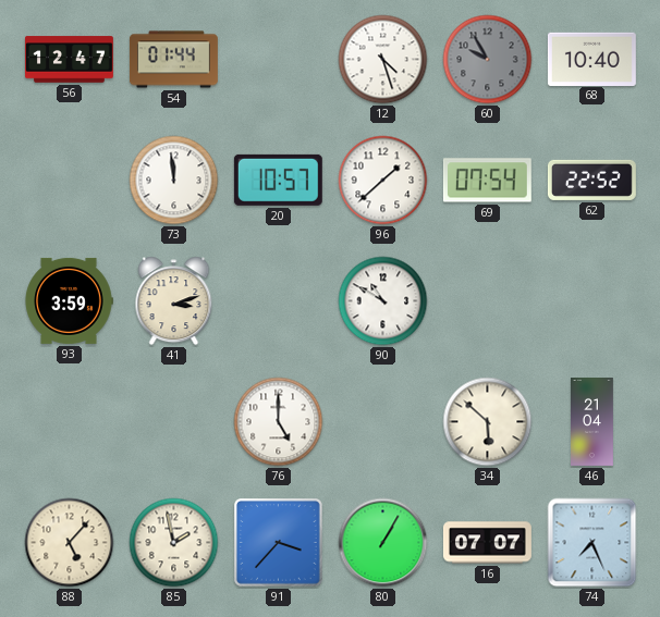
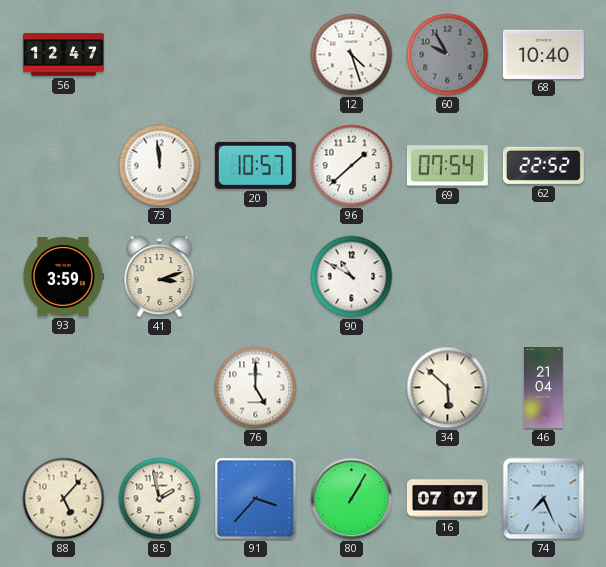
54: 01:44 -> none
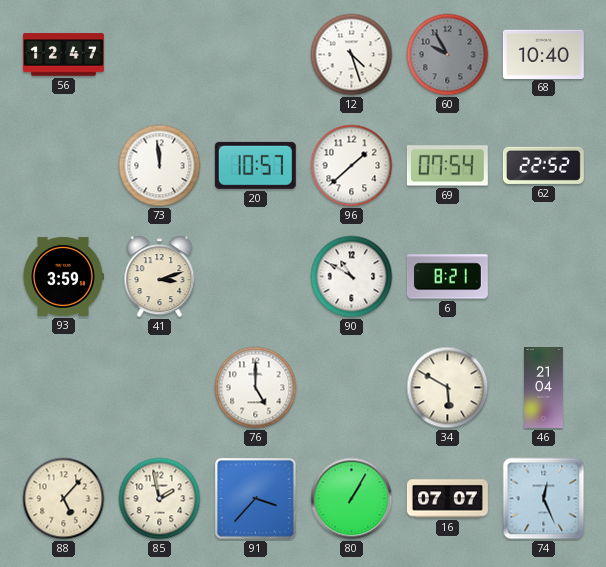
6: none -> 8:21
34: 5:52 -> 5:50
74: 7:26 -> 12:26
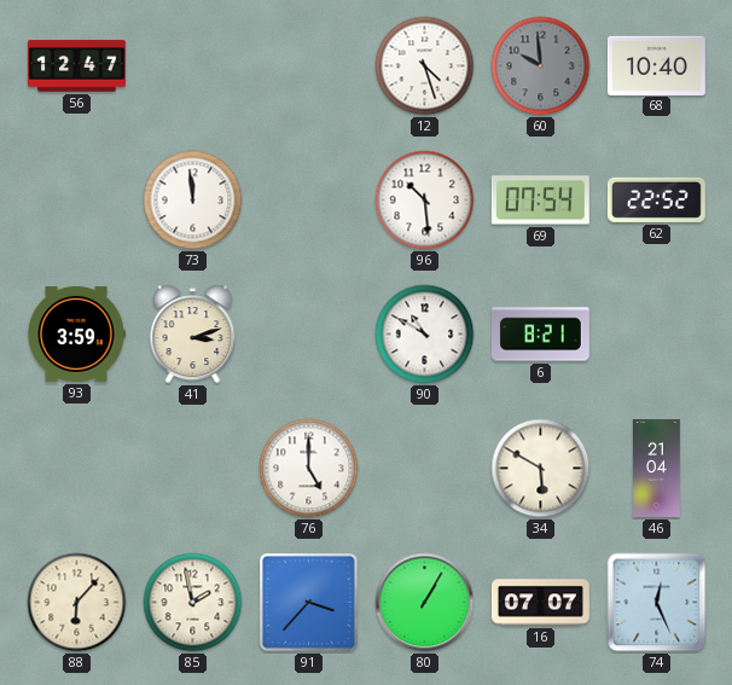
60: 9:55 -> 9:59
20: 10:57 -> none
96: 1:38 -> 10:29
88: 5:07 -> 6:07
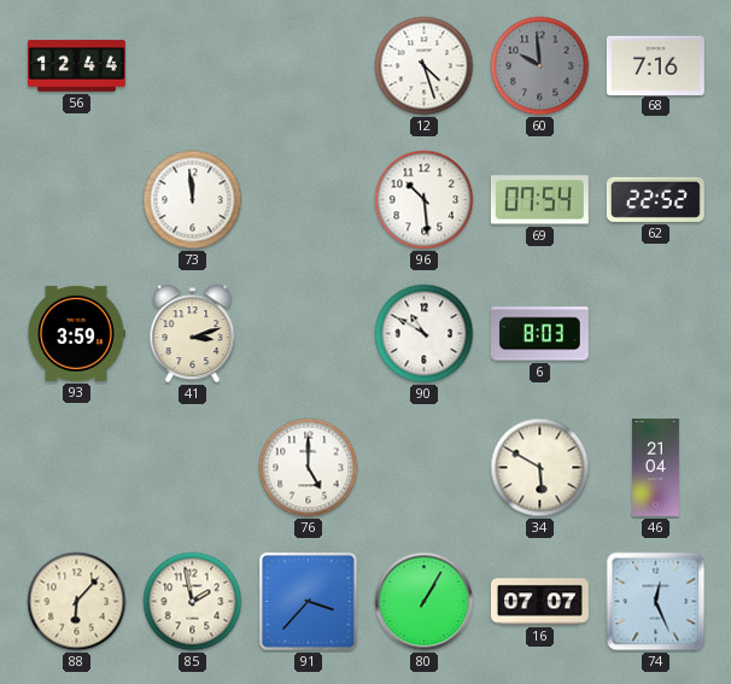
56: 12:47 -> 12:44
68: 10:40 -> 7:16
6: 8:21 -> 8:03
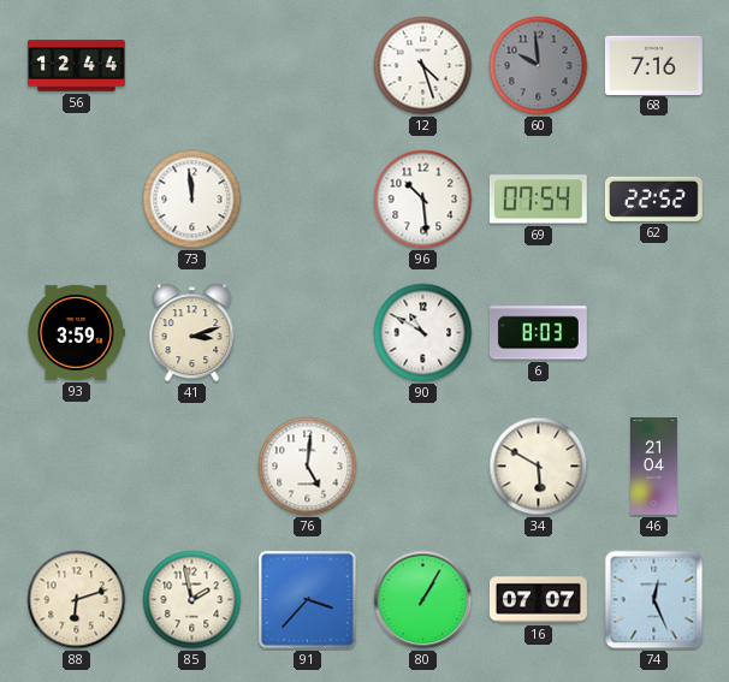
76: 5:00 -> 5:01
88: 6:07 -> 6:12
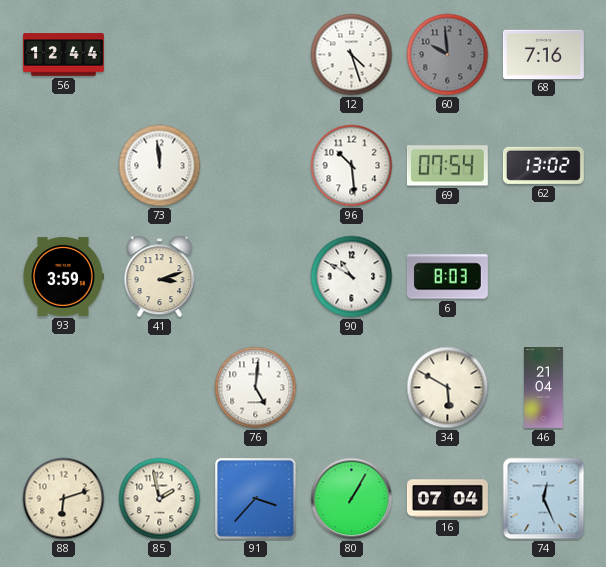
62: 22:52 -> 13:02
16: 07:07 -> 07:04
